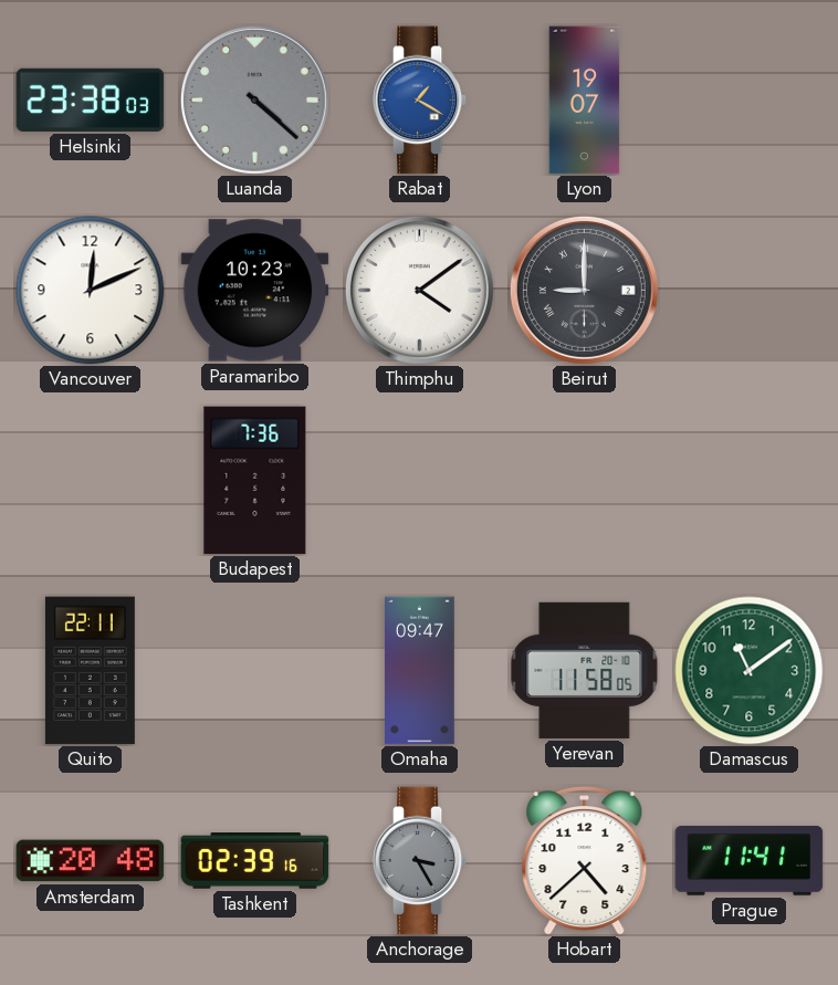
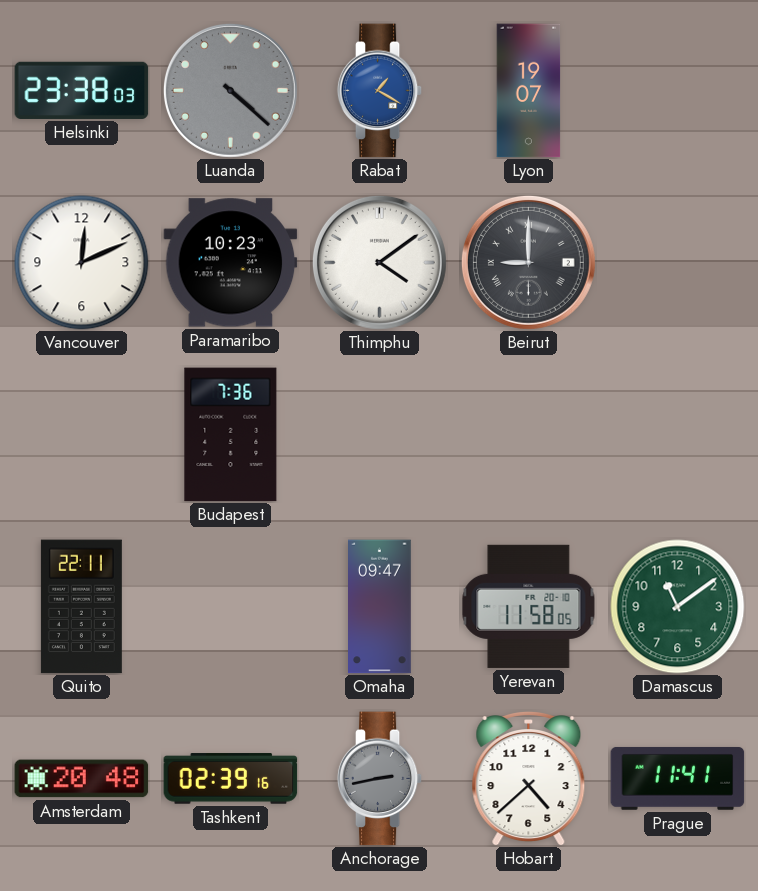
Anchorage: 3:25 -> 2:43
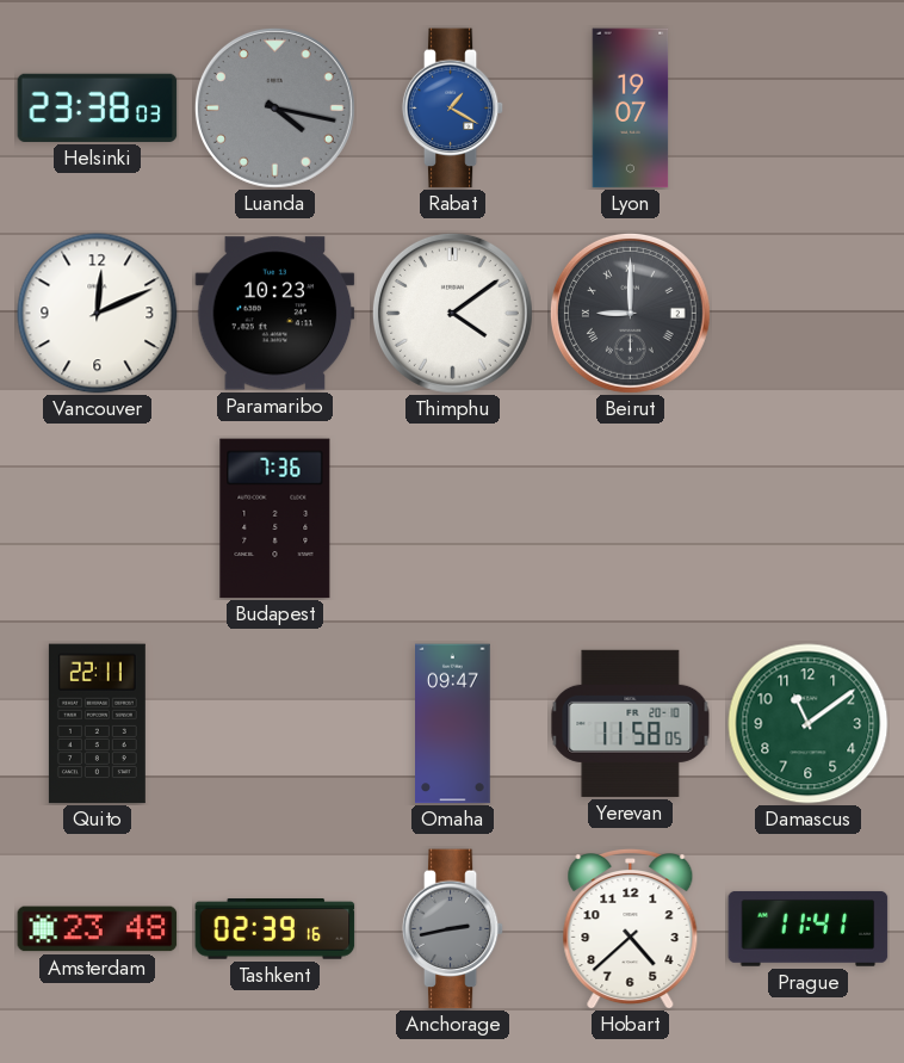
Luanda: 4:22 -> 4:17
Amsterdam: 20:48 -> 23:48
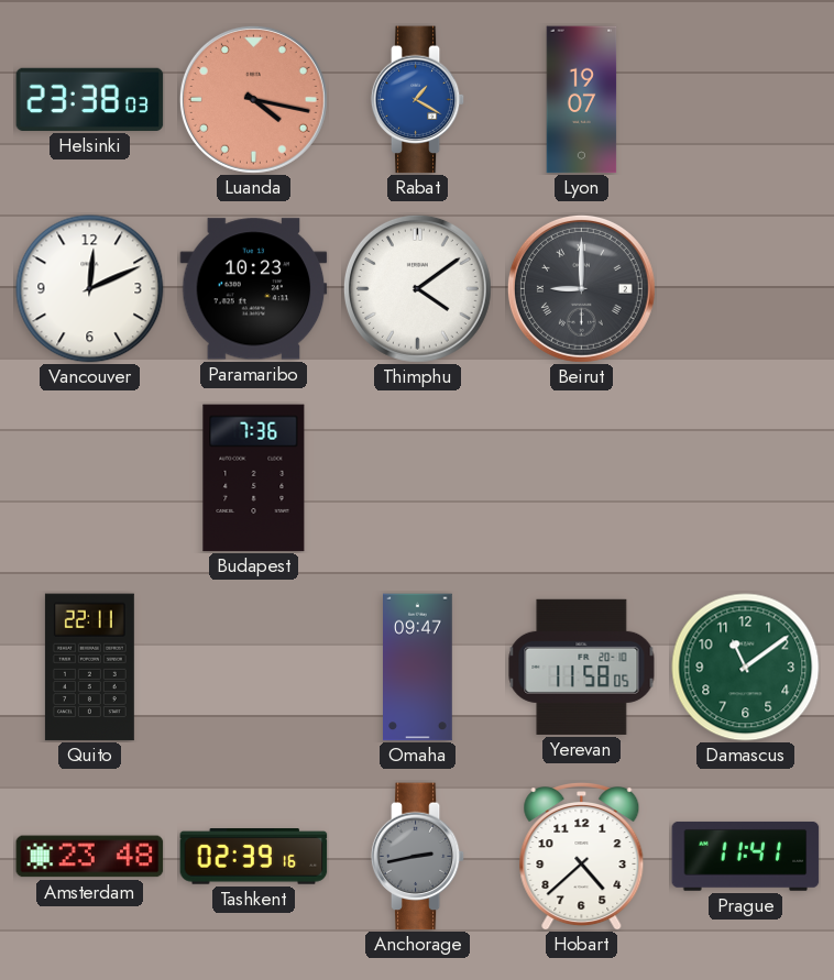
Luanda dial: grey -> salmon
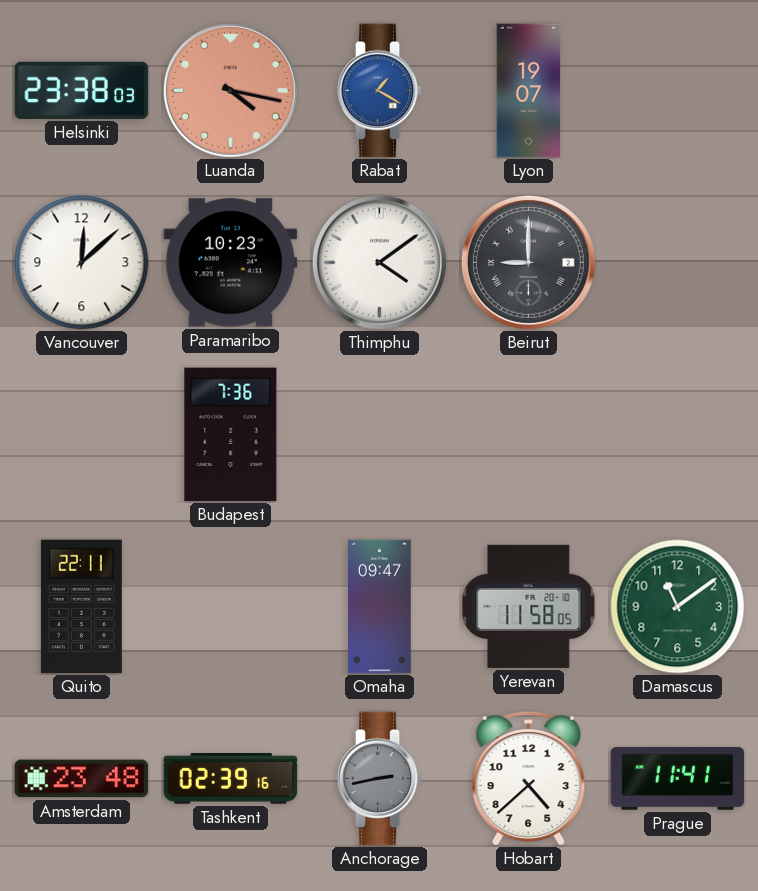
Vancouver: 12:11 -> 12:08
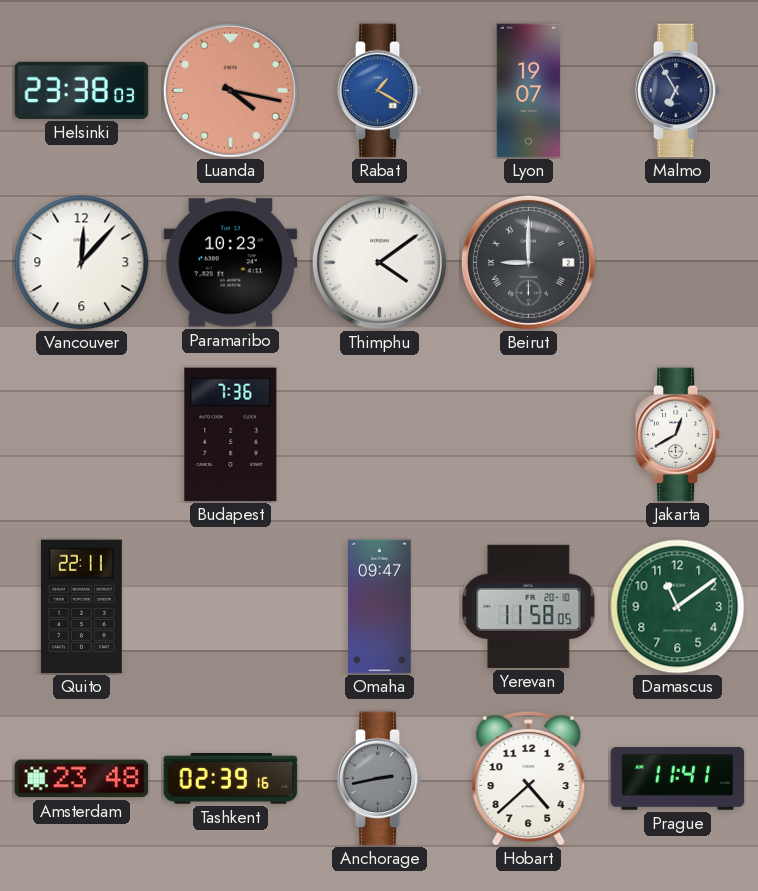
Malmo: none -> 6:55
Vancouver: 12:08 -> 12:07
Jakarta: none -> 12:40
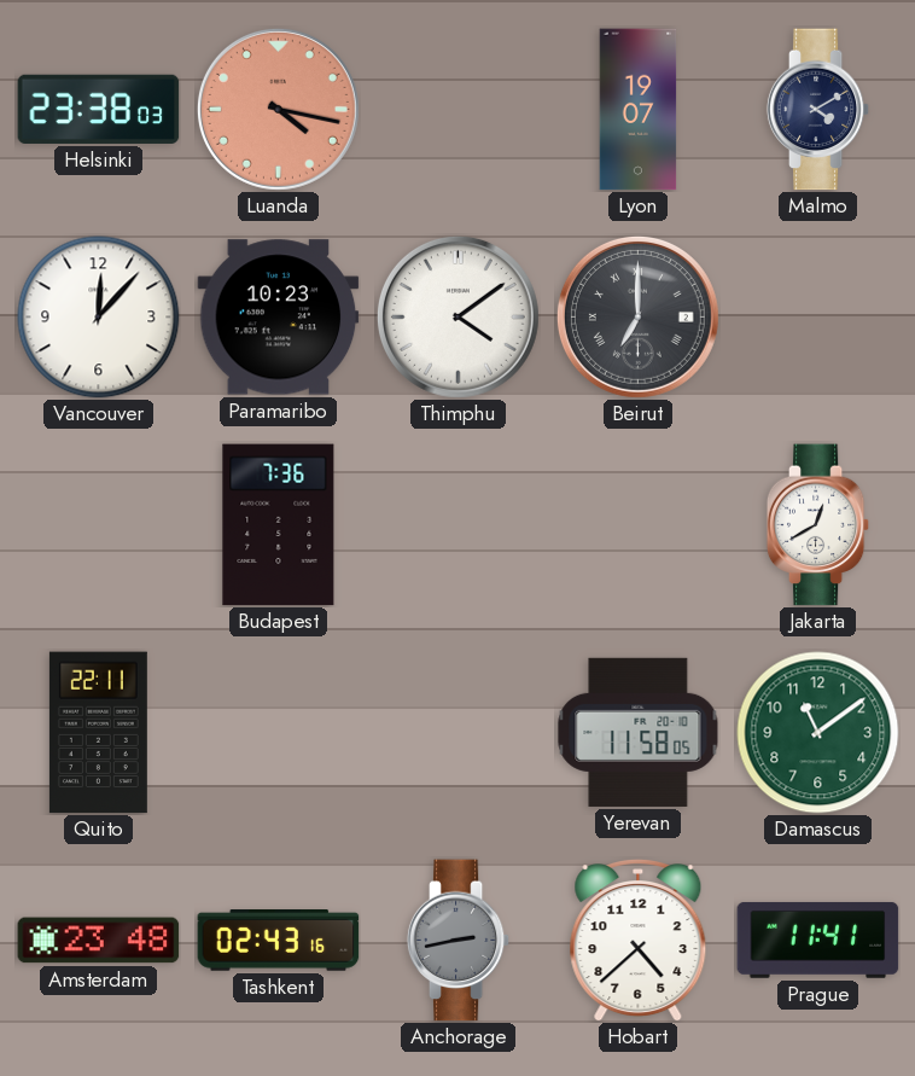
Rabat: 1:20 -> none
Malmo: 6:55 -> 4:10
Beirut: 9:00 -> 7:00
Omaha: 09:47 -> none
Tashkent: 02:39 -> 02:43
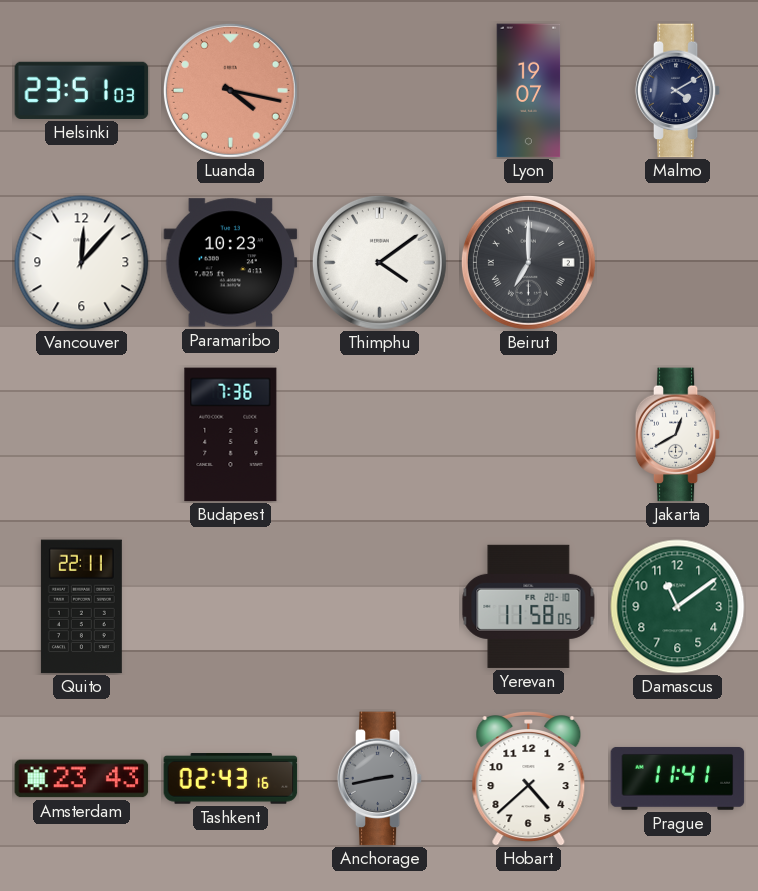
Helsinki: 23:38 -> 23:51
Amsterdam: 23:48 -> 23:43
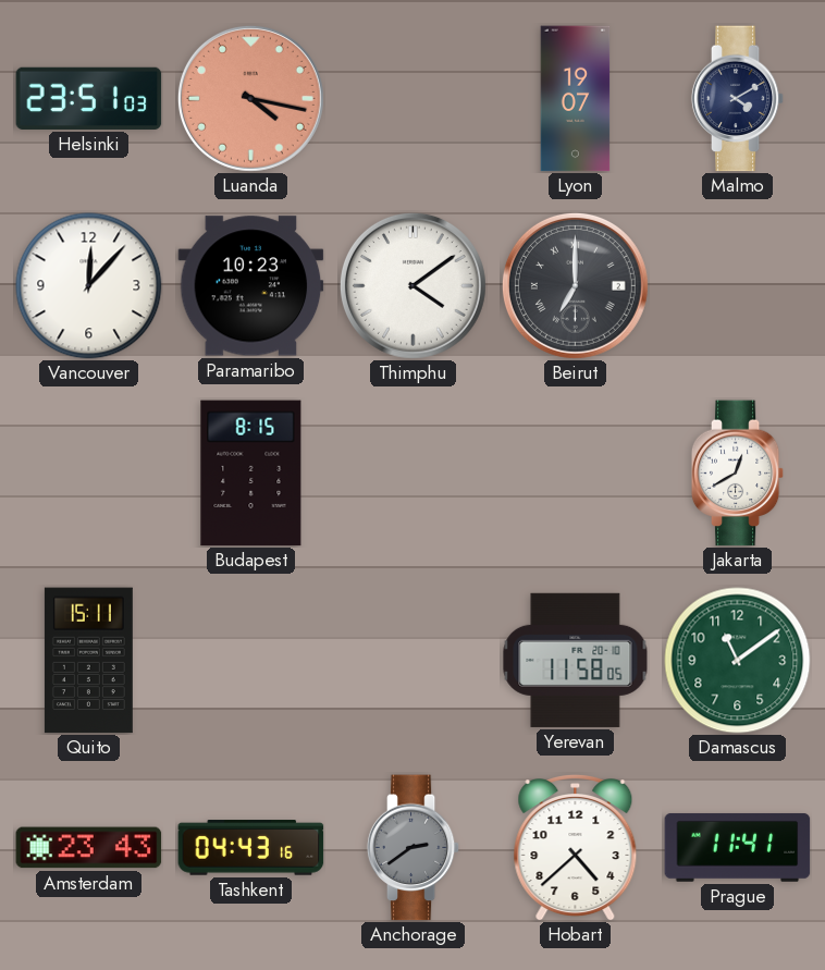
Budapest: 7:36 -> 8:15
Quito: 22:11 -> 15:11
Tashkent: 02:43 -> 04:43
Anchorage: 2:43 -> 2:39
